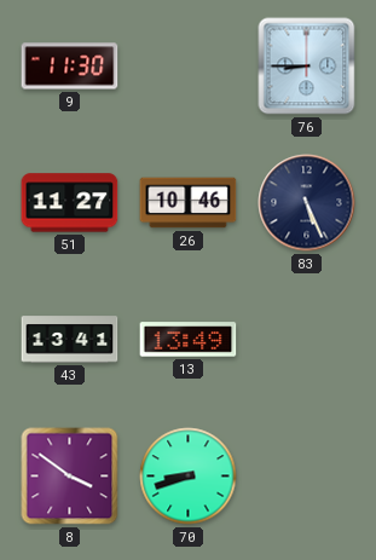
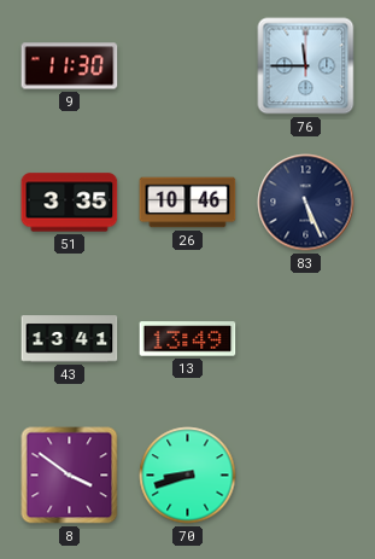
76: 8:45 -> 11:45
51: 11:27 -> 3:35
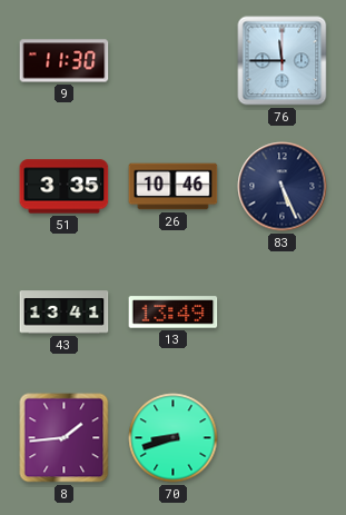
8: 3:51 -> 1:44
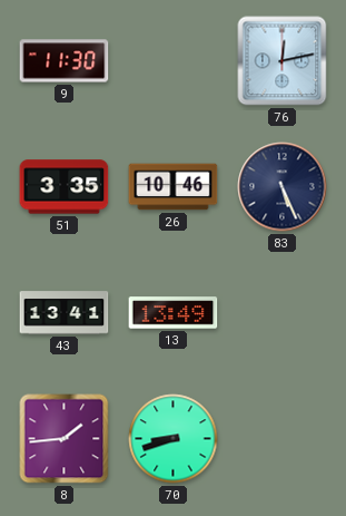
76: 11:45 -> 12:13
